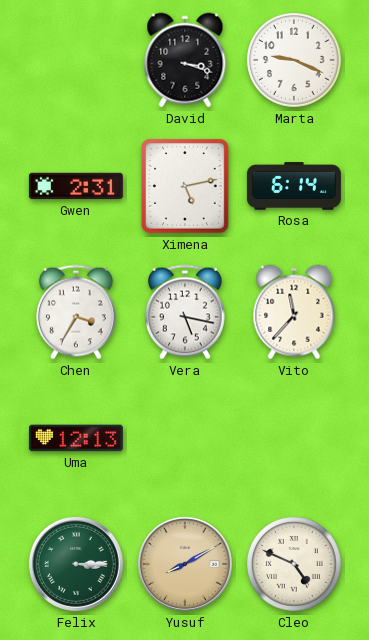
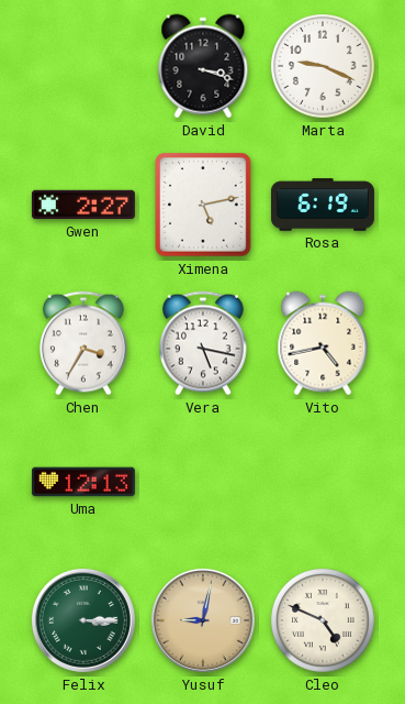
Gwen: 2:31 -> 2:27
Rosa: 6:14 -> 6:19
Vito: 11:37 -> 4:43
Yusuf: 8:10 -> 9:02
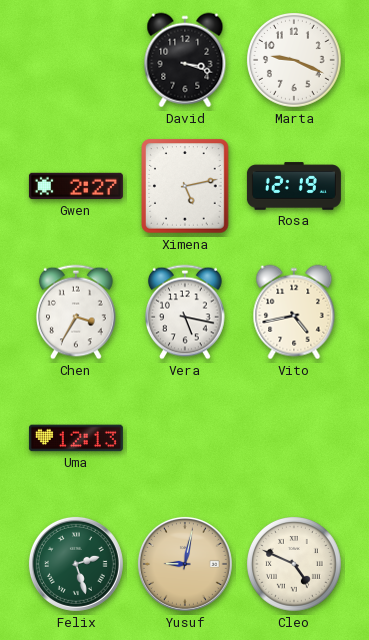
Rosa: 6:19 -> 12:19
Felix: 3:15 -> 2:27
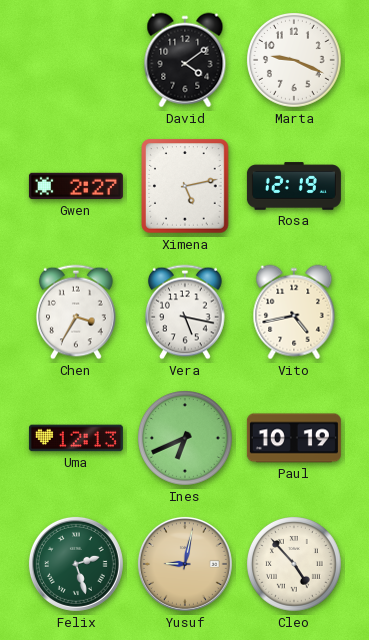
David: 3:18 -> 4:09
Ines: none -> 6:41
Paul: none -> 10:19
Cleo: 4:49 -> 4:53
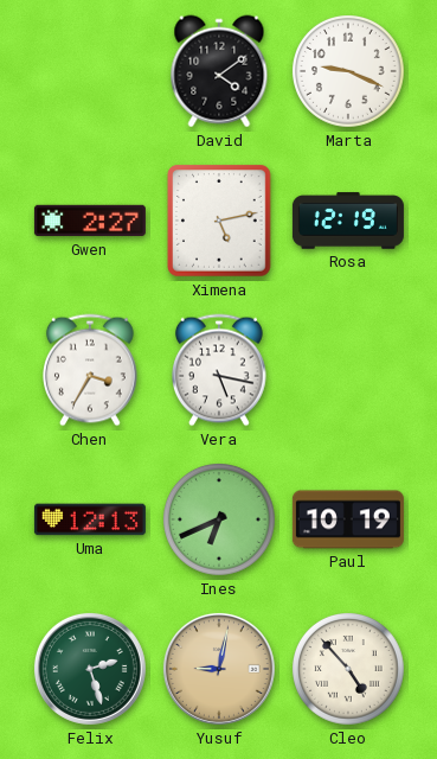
Vito: 4:43 -> none
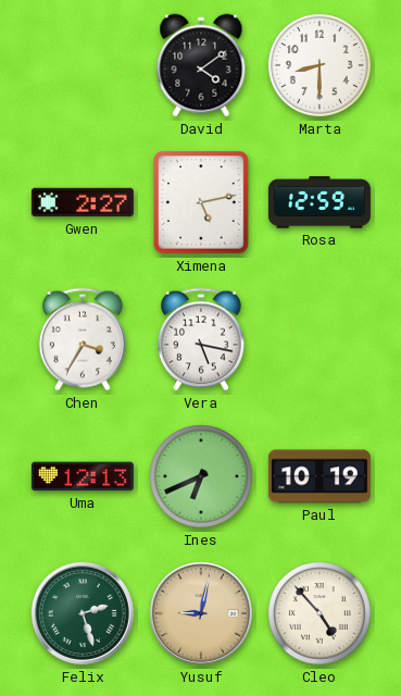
Marta: 9:19 -> 8:30
Rosa: 12:19 -> 12:59
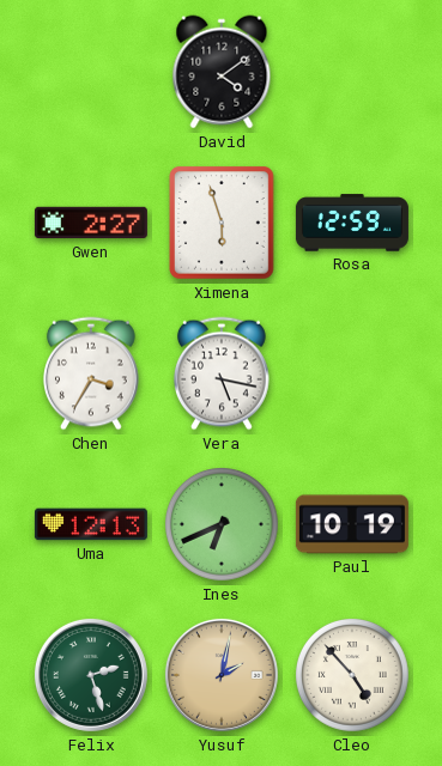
Marta: 8:30 -> none
Ximena: 5:13 -> 5:57
Yusuf: 9:02 -> 2:02
